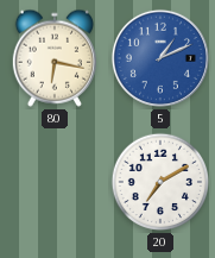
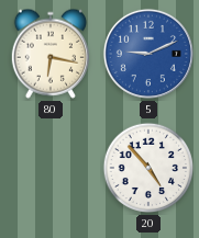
5: 1:11 -> 9:11
20: 7:10 -> 4:53
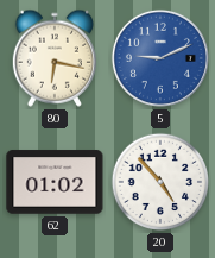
62: none -> 01:02
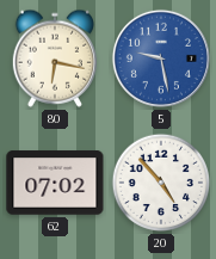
5: 9:11 -> 9:28
62: 01:02 -> 07:02
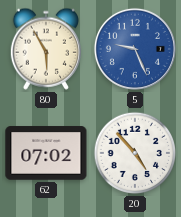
80: 6:17 -> 5:55
5: 9:28 -> 9:26
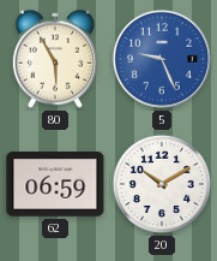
62: 07:02 -> 06:59
20: 4:53 -> 10:10
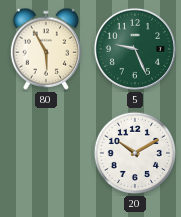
5 dial: blue -> green
62: 06:59 -> none
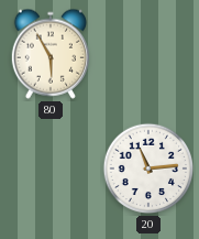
5: 9:26 -> none
20: 10:10 -> 11:14
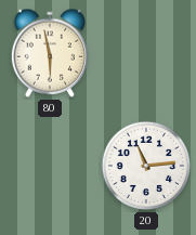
80: 5:55 -> 5:58
